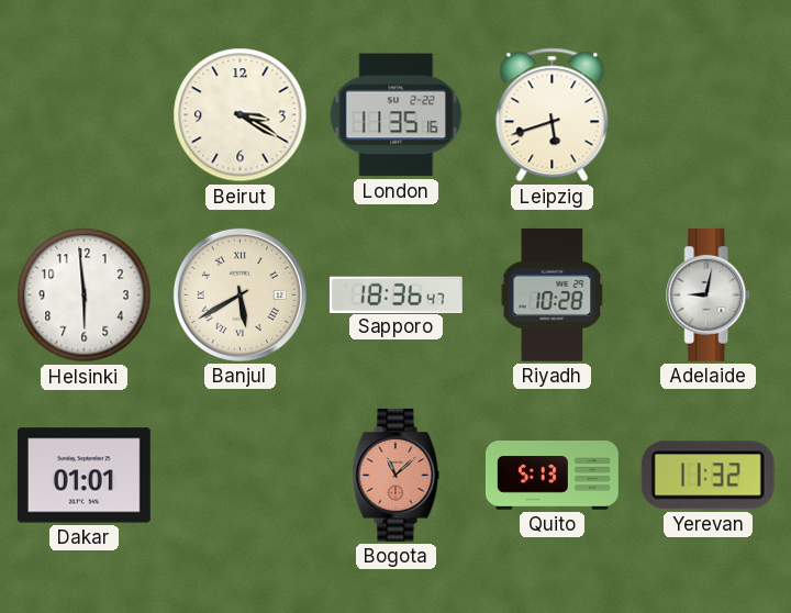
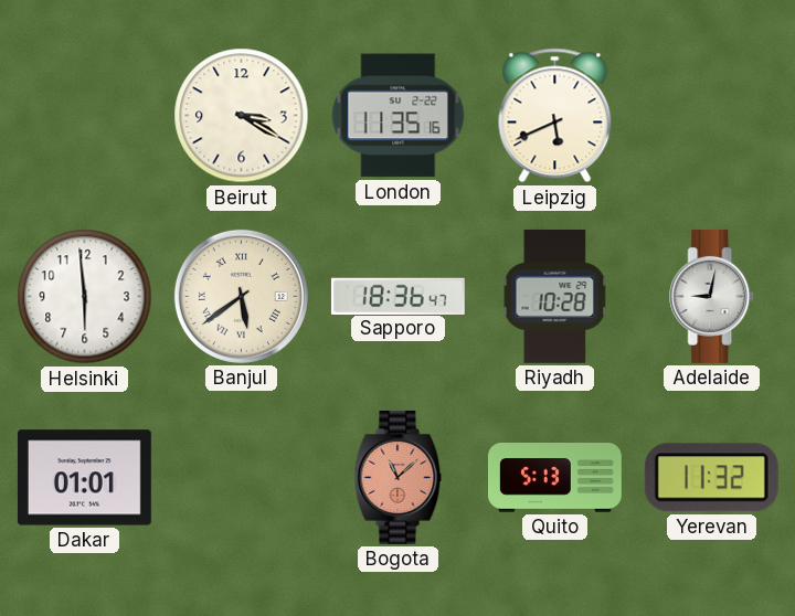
Leipzig: 5:42 -> 5:41
Banjul: 5:40 -> 5:39
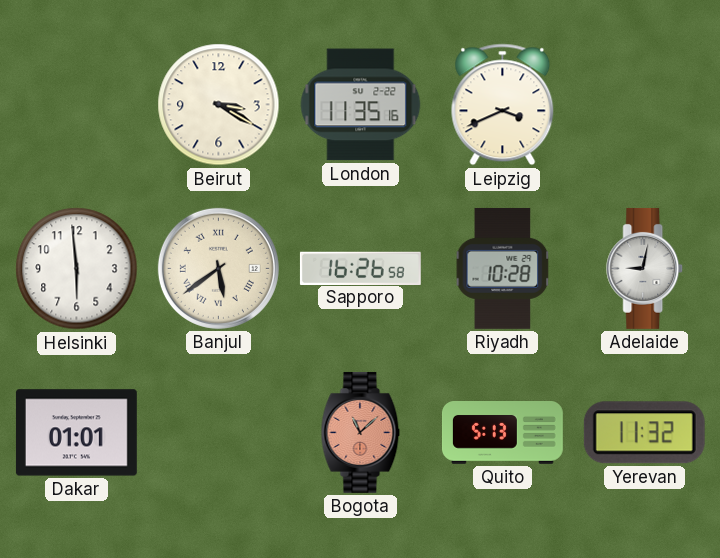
Leipzig: 5:41 -> 3:41
Sapporo: 18:36 -> 16:26
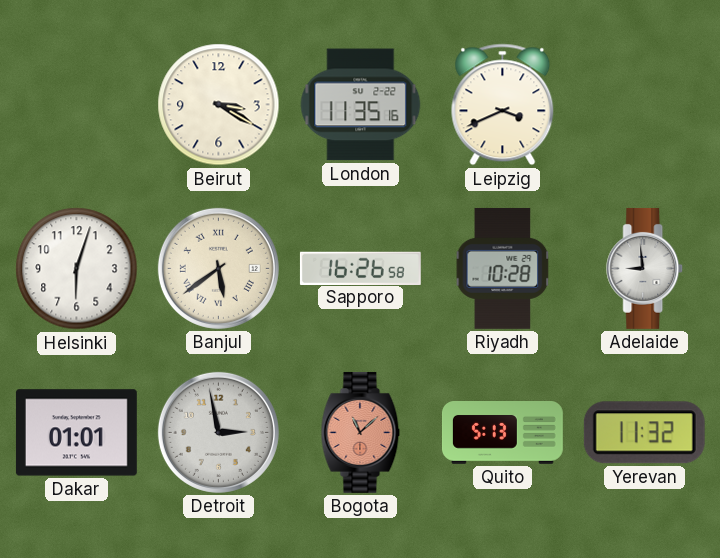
Helsinki: 5:59 -> 6:03
Adelaide: 9:02 -> 8:59
Detroit: none -> 2:58
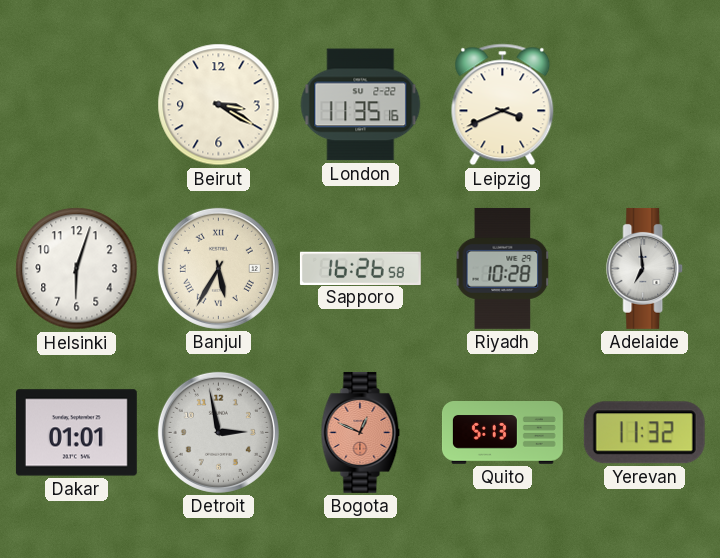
Banjul: 5:39 -> 5:35
Adelaide: 8:59 -> 6:59
Bogota: 11:08 -> 12:49
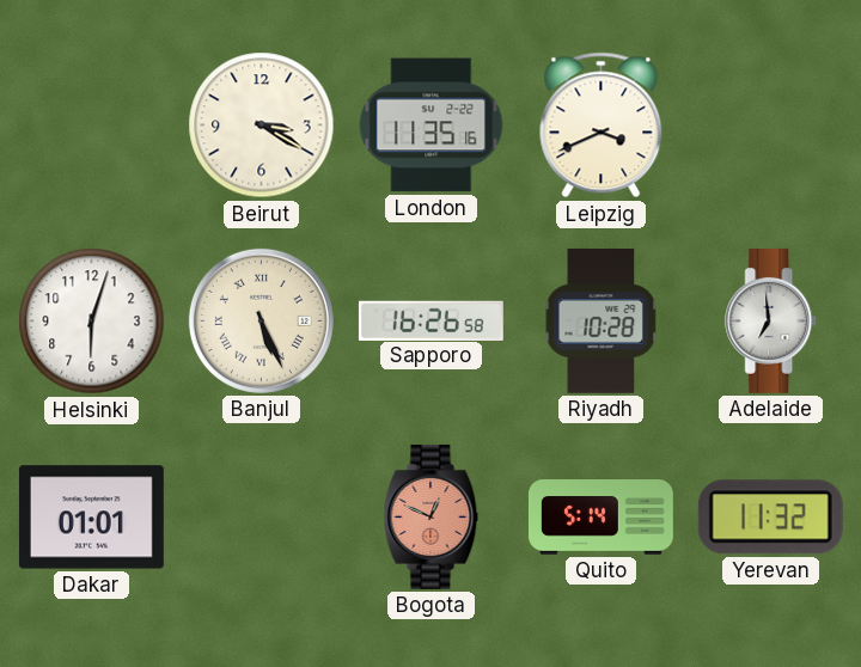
Banjul: 5:35 -> 5:26
Detroit: 2:58 -> none
Quito: 5:13 -> 5:14
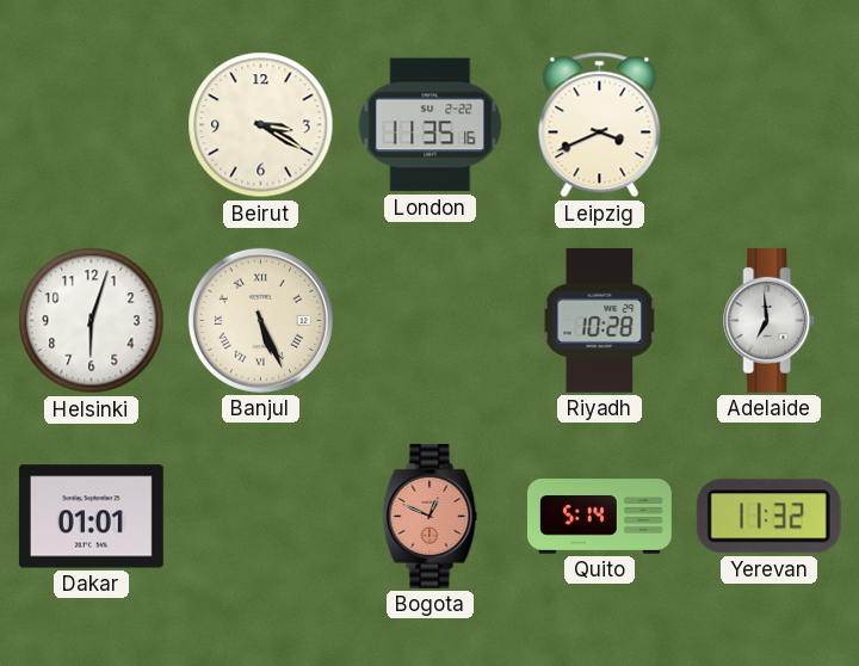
Sapporo: 16:26 -> none
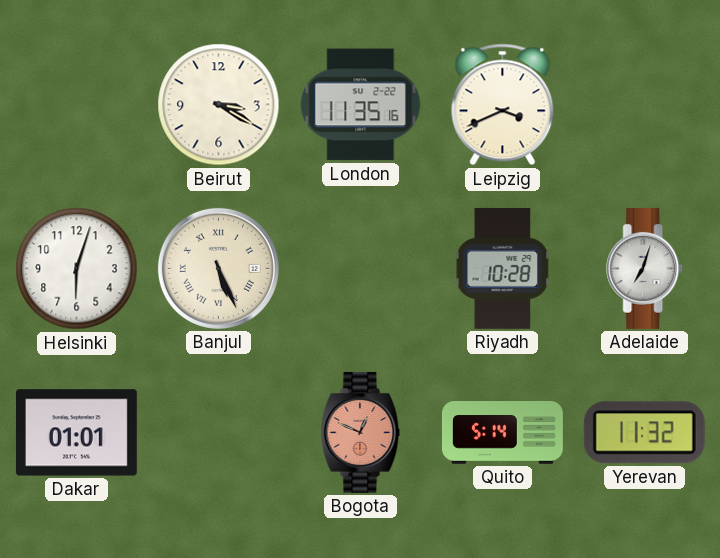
Adelaide: 6:59 -> 7:03
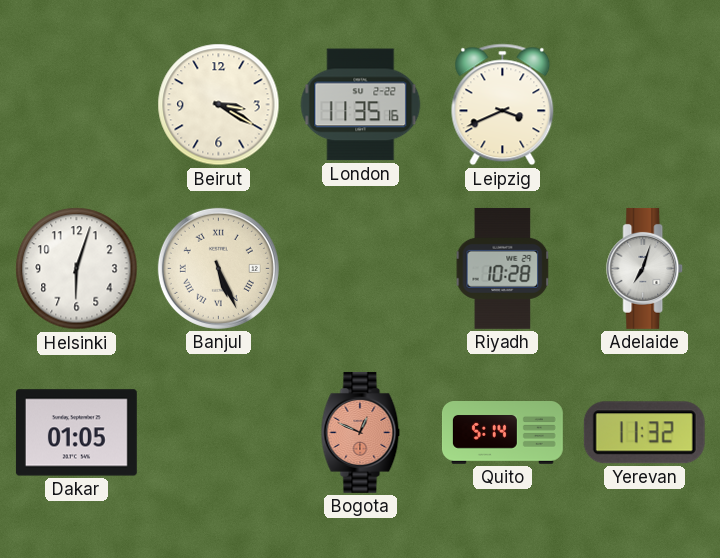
Dakar: 01:01 -> 01:05
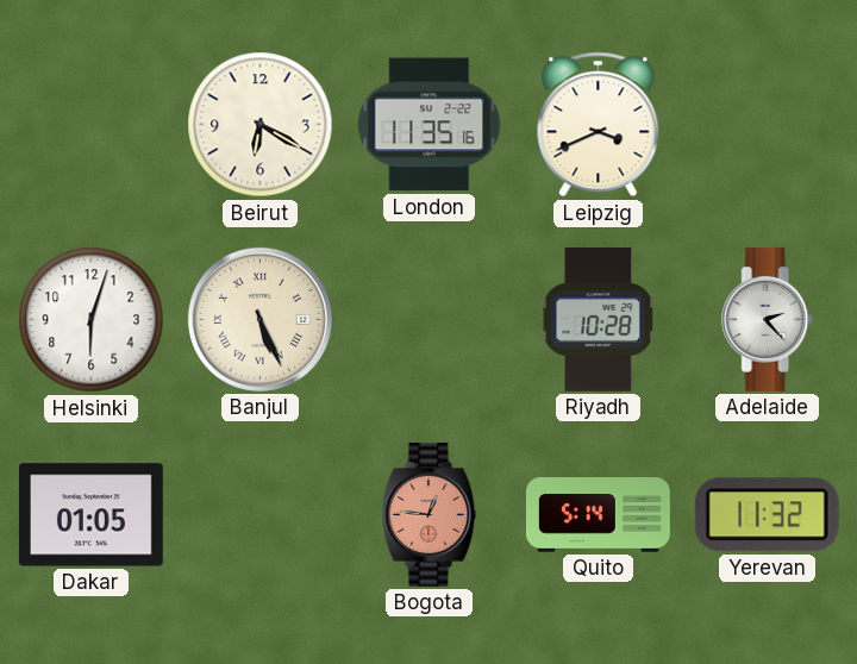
Beirut: 3:20 -> 6:20
Adelaide: 7:03 -> 2:23
Bogota: 12:49 -> 12:46
